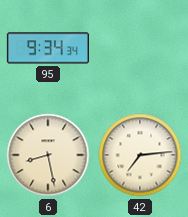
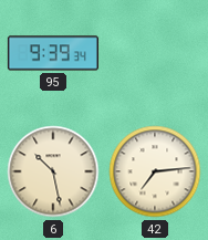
95: 9:34 -> 9:39
6: 8:28 -> 10:28
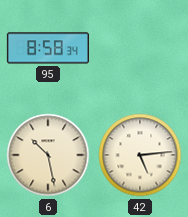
95: 9:39 -> 8:58
42: 7:14 -> 5:14
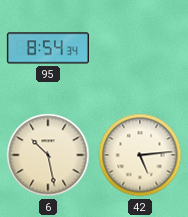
95: 8:58 -> 8:54
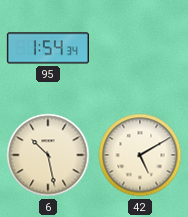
95: 8:54 -> 1:54
42: 5:14 -> 5:10
